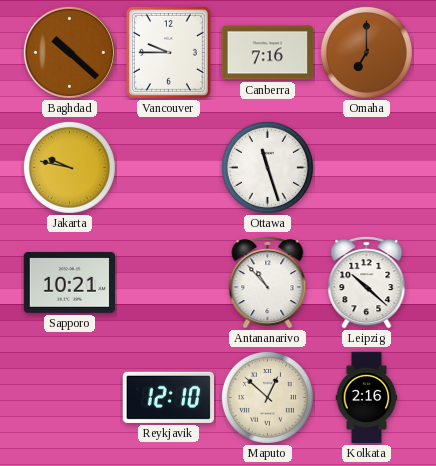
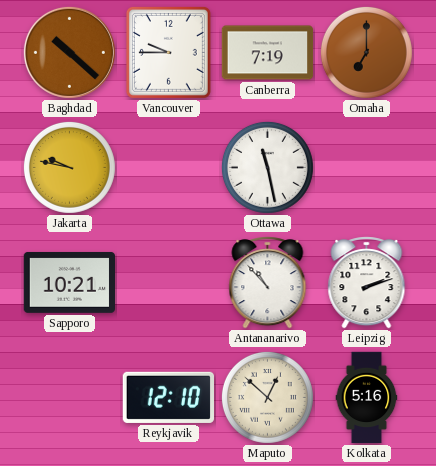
Canberra: 7:16 -> 7:19
Ottawa: 11:27 -> 11:28
Leipzig: 10:22 -> 2:12
Kolkata: 2:16 -> 5:16
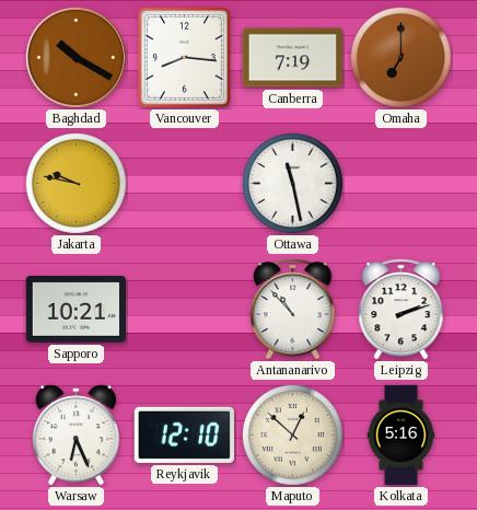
Baghdad: 10:22 -> 10:20
Vancouver: 9:45 -> 8:16
Warsaw: none -> 6:26
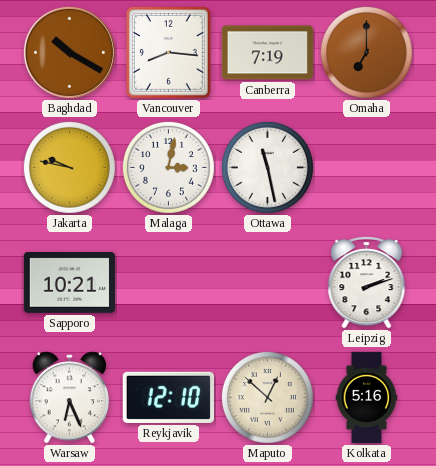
Malaga: none -> 3:02
Antananarivo: 10:53 -> none
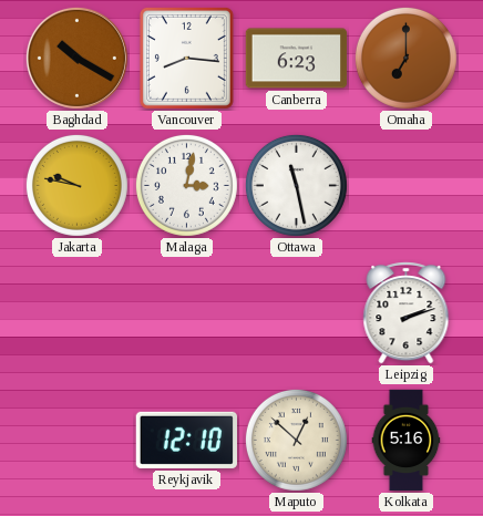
Canberra: 7:19 -> 6:23
Sapporo: 10:21 -> none
Warsaw: 6:26 -> none
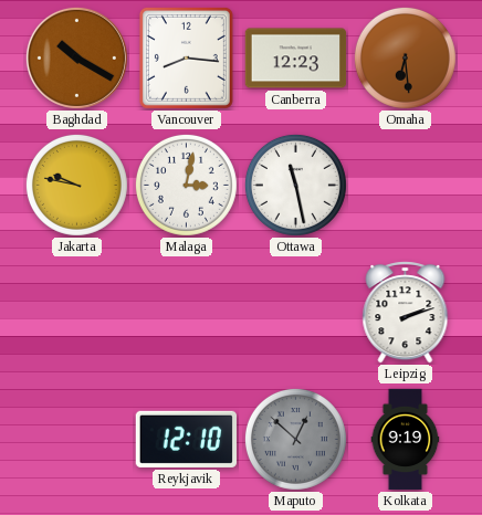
Canberra: 6:23 -> 12:23
Omaha: 7:00 -> 6:29
Maputo dial: cream -> grey
Kolkata: 5:16 -> 9:19
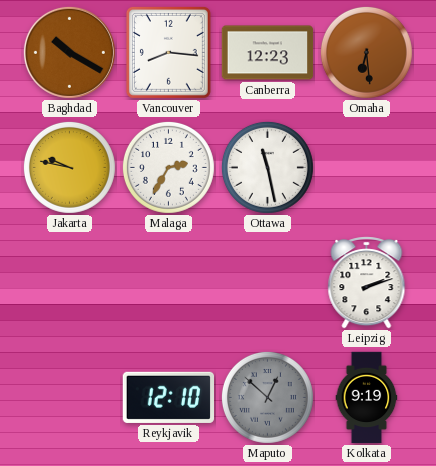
Malaga: 3:02 -> 2:35
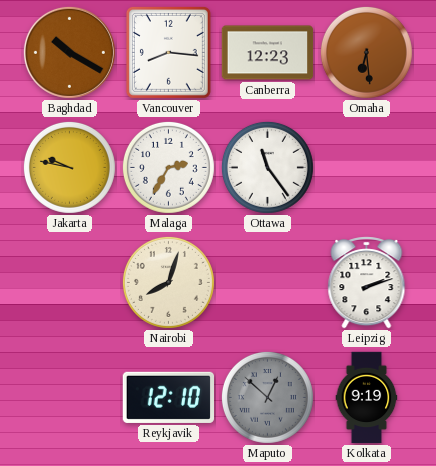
Ottawa: 11:28 -> 11:24
Nairobi: none -> 8:03
